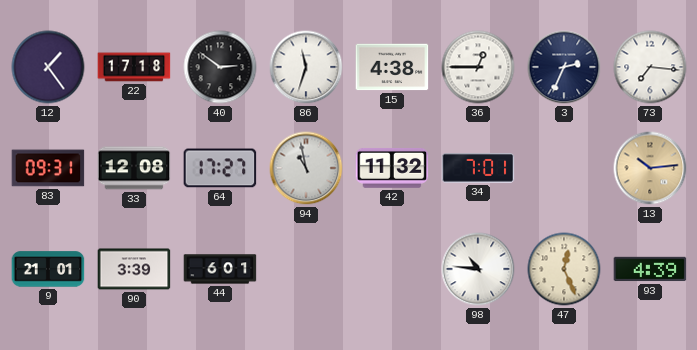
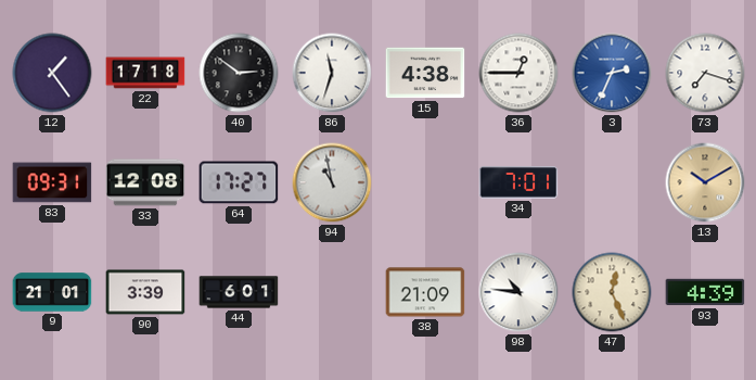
3 dial: navy -> blue
73: 7:16 -> 7:18
42: 11:32 -> none
13: 10:14 -> 10:10
38: none -> 21:09
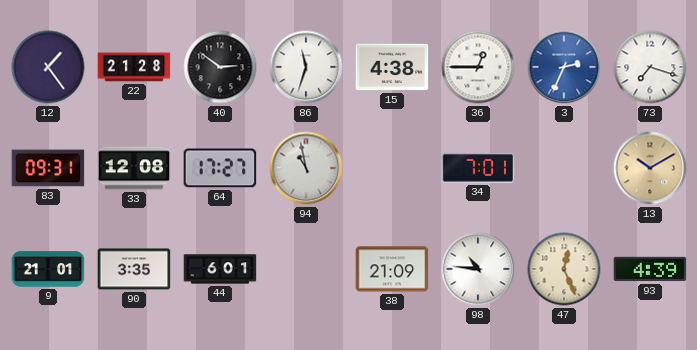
22: 17:18 -> 21:28
90: 3:39 -> 3:35
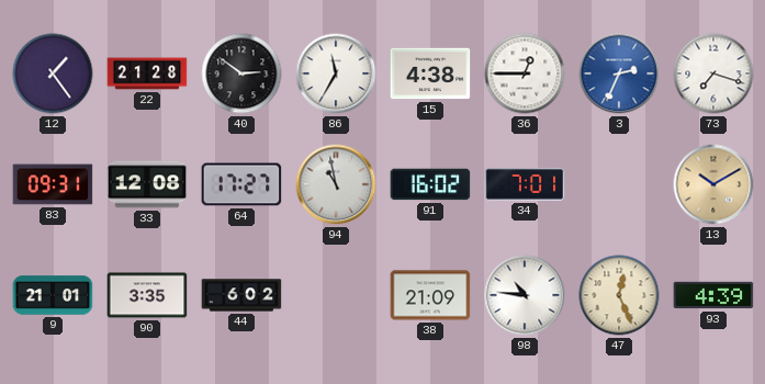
86: 11:33 -> 11:35
91: none -> 16:02
44: 6:01 -> 6:02
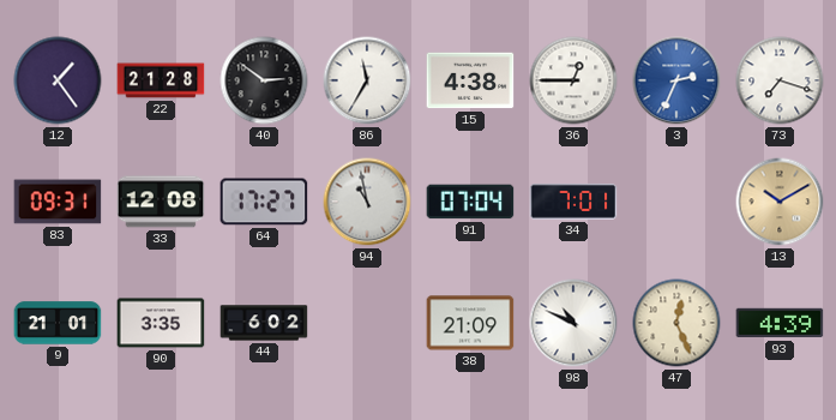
91: 16:02 -> 07:04
98: 10:46 -> 10:49
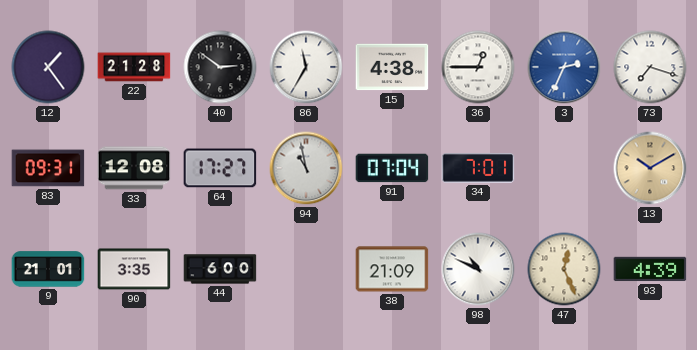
44: 6:02 -> 6:00
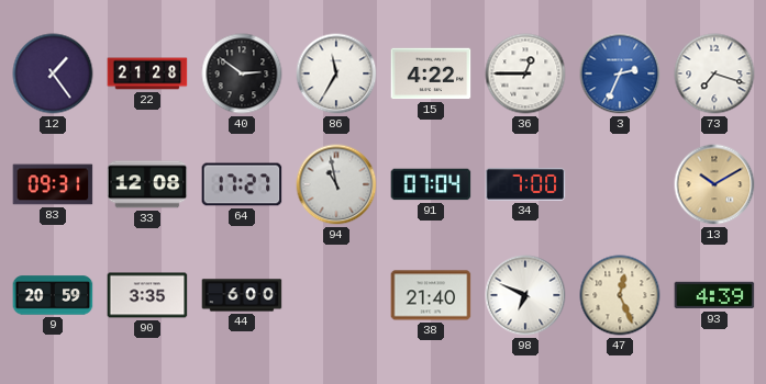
15: 4:38 -> 4:22
34: 7:01 -> 7:00
9: 21:01 -> 20:59
38: 21:09 -> 21:40
98: 10:49 -> 6:49
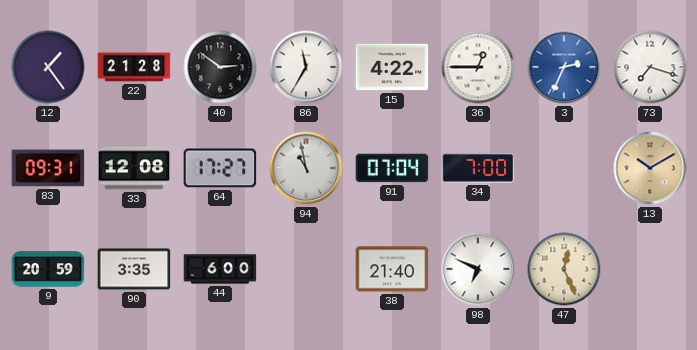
93: 4:39 -> none
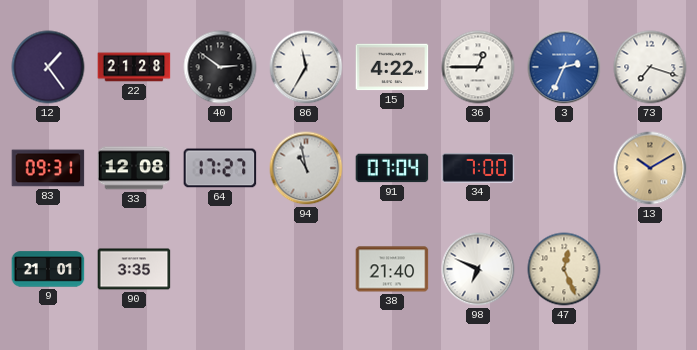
9: 20:59 -> 21:01
44: 6:00 -> none
